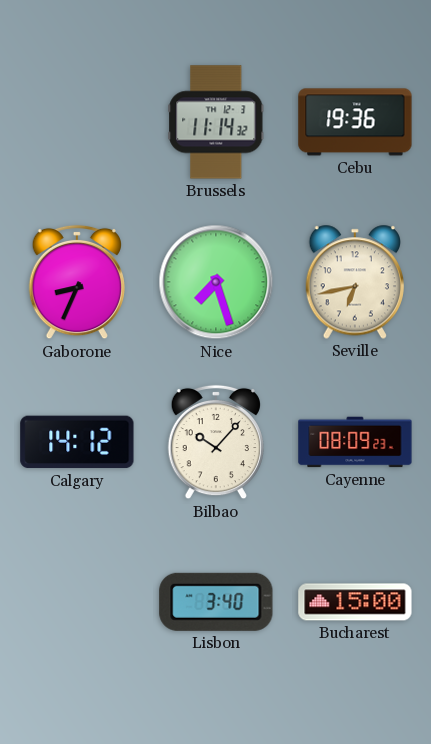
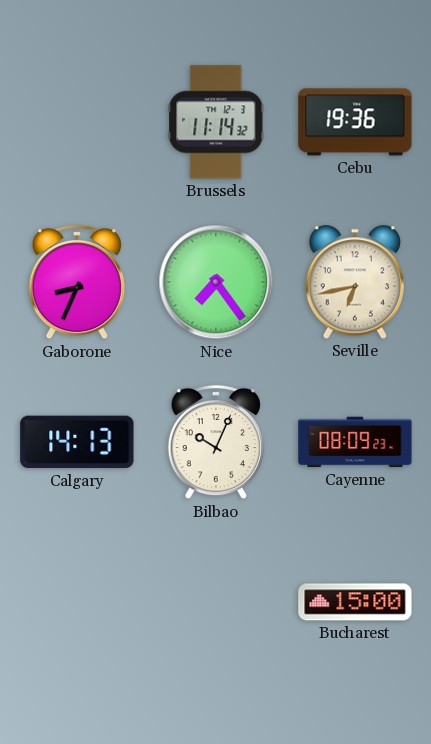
Nice: 7:27 -> 7:24
Calgary: 14:12 -> 14:13
Bilbao: 10:07 -> 10:04
Lisbon: 3:40 -> none
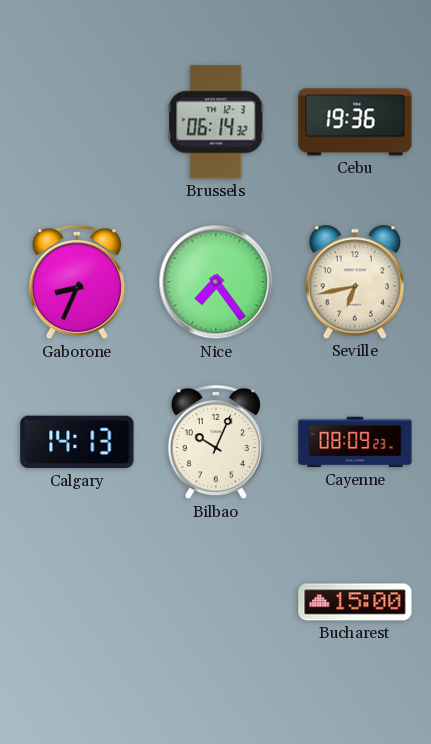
Brussels: 11:14 -> 06:14
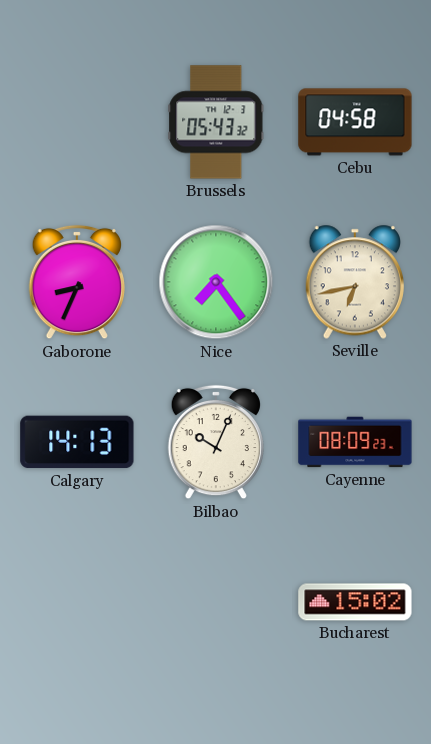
Brussels: 06:14 -> 05:43
Cebu: 19:36 -> 04:58
Bucharest: 15:00 -> 15:02
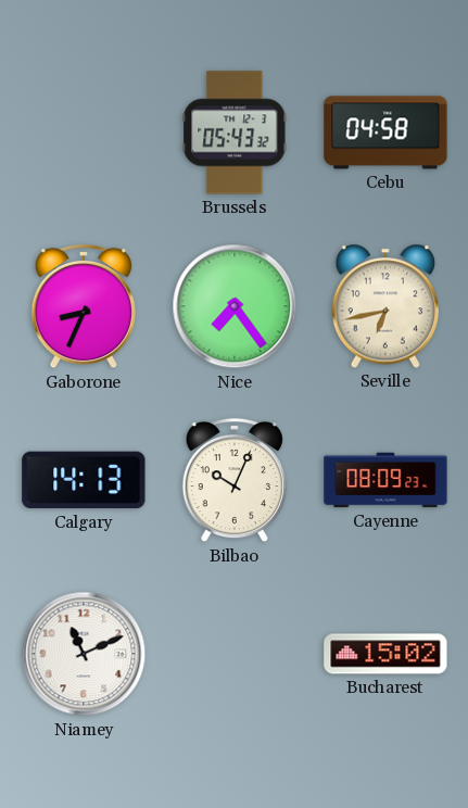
Niamey: none -> 11:11
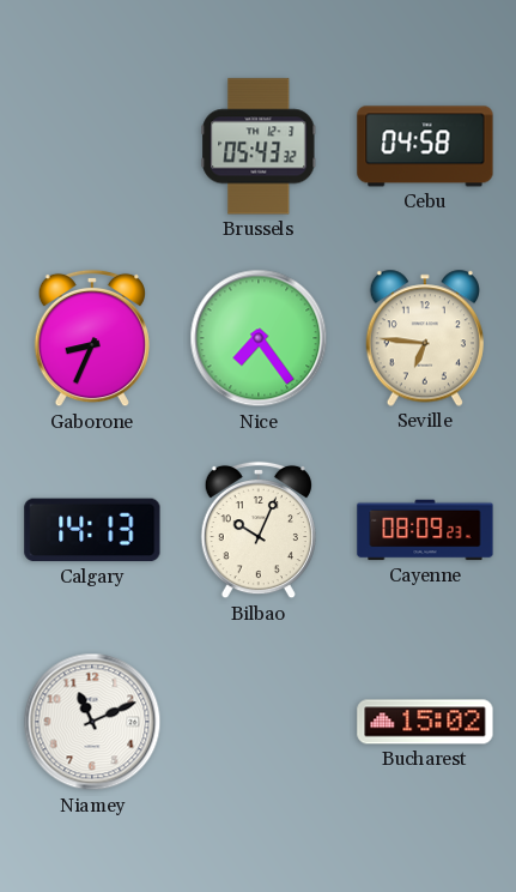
Seville: 6:43 -> 6:46
